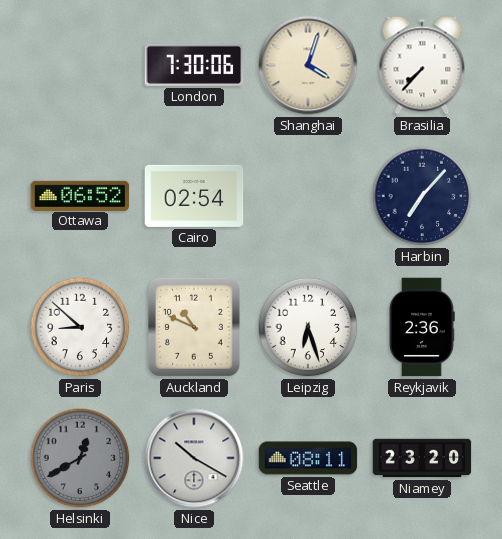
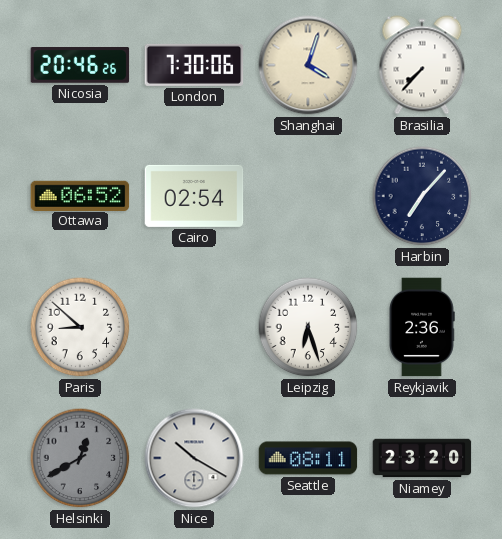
Nicosia: none -> 20:46
Auckland: 10:49 -> none
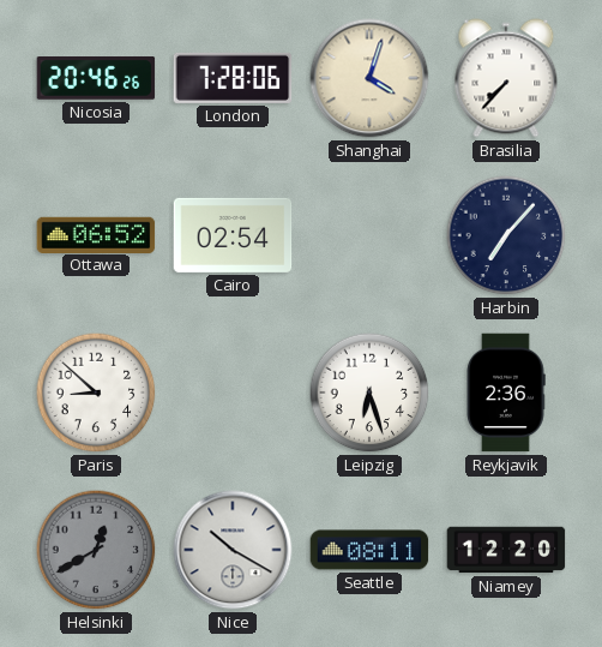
London: 7:30 -> 7:28
Niamey: 23:20 -> 12:20
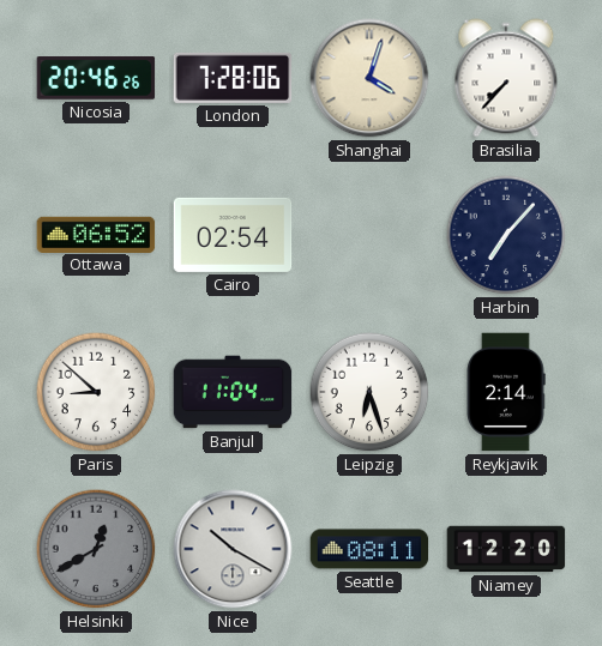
Banjul: none -> 11:04
Reykjavik: 2:36 -> 2:14
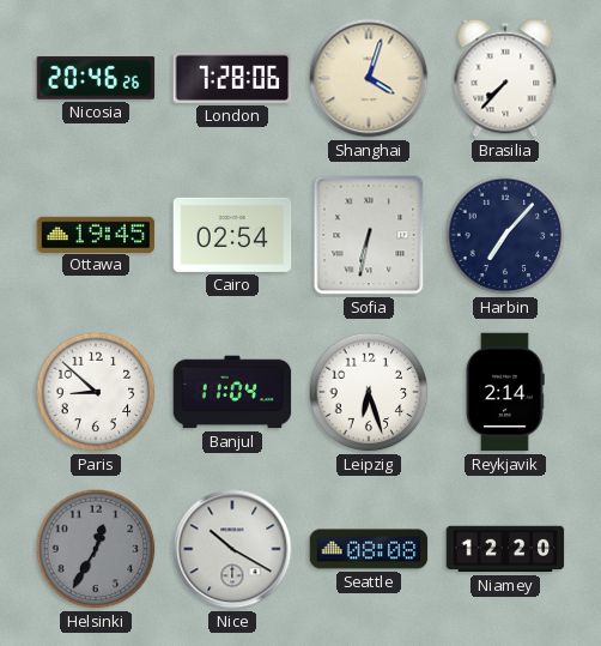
Ottawa: 06:52 -> 19:45
Sofia: none -> 6:32
Helsinki: 12:40 -> 12:35
Seattle: 08:11 -> 08:08
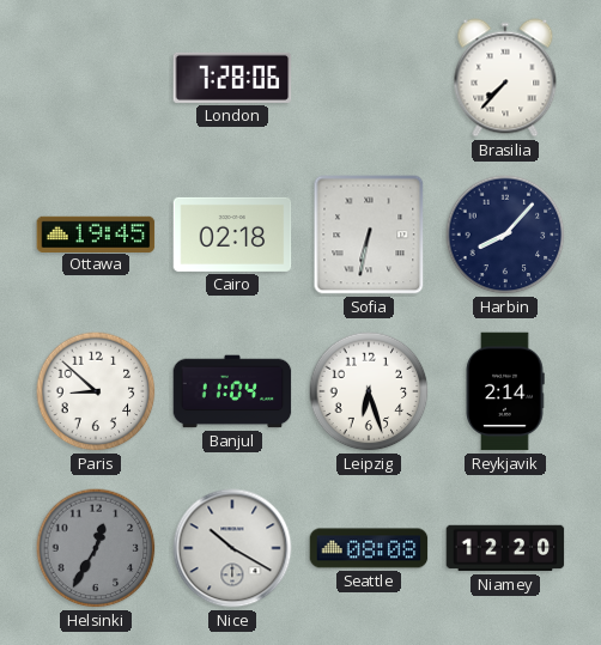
Nicosia: 20:46 -> none
Shanghai: 4:03 -> none
Cairo: 02:54 -> 02:18
Harbin: 7:07 -> 8:07
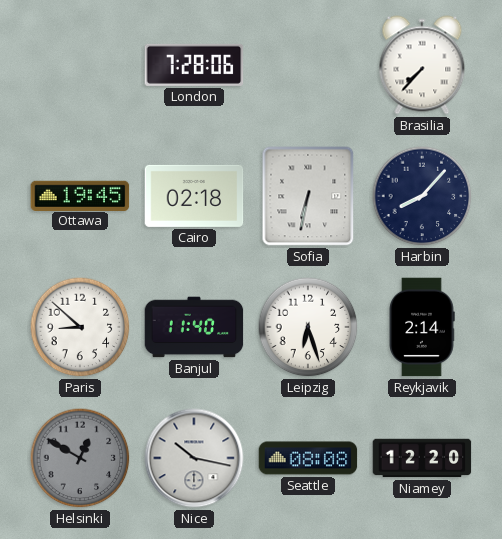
Banjul: 11:04 -> 11:40
Helsinki: 12:35 -> 12:50
Nice: 10:20 -> 10:17
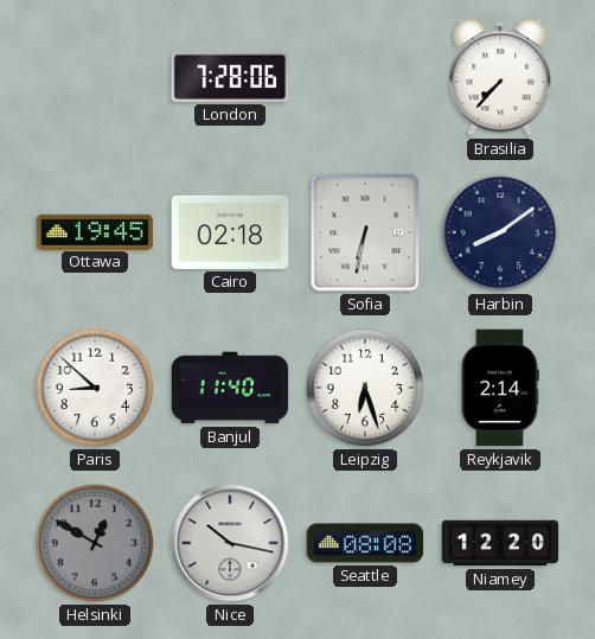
Harbin: 8:07 -> 8:09
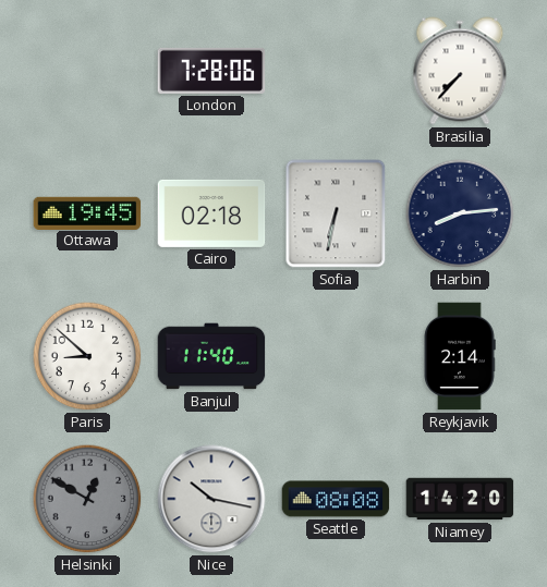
Harbin: 8:09 -> 8:14
Leipzig: 6:27 -> none
Niamey: 12:20 -> 14:20
